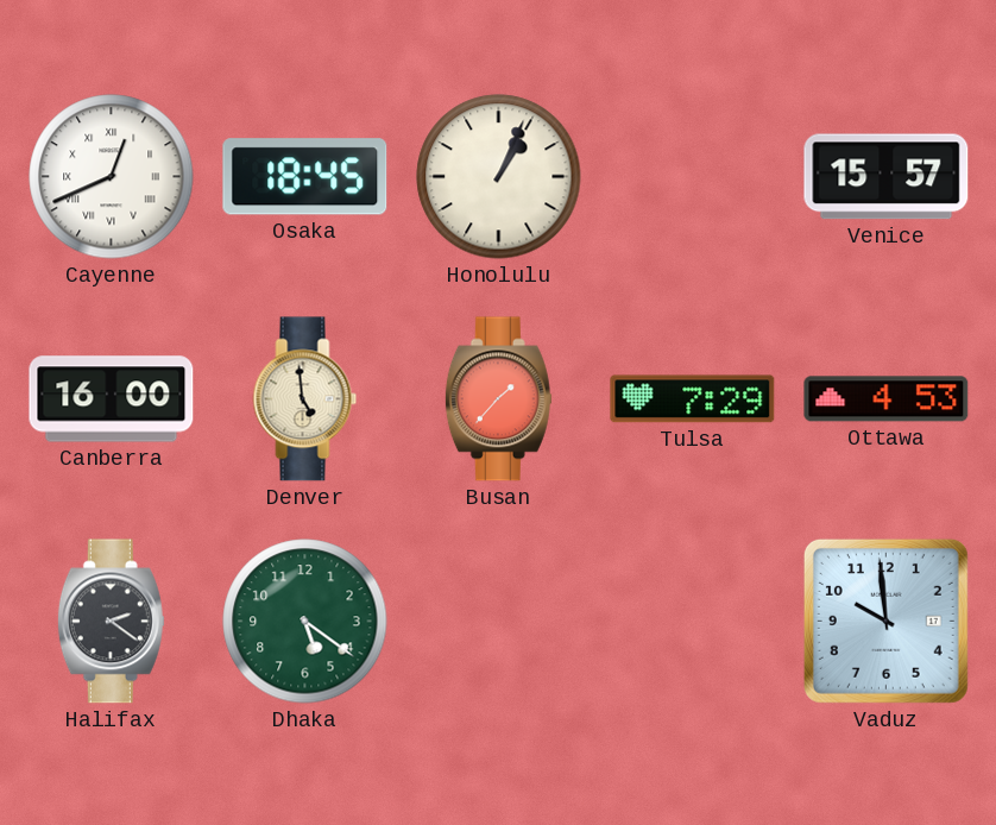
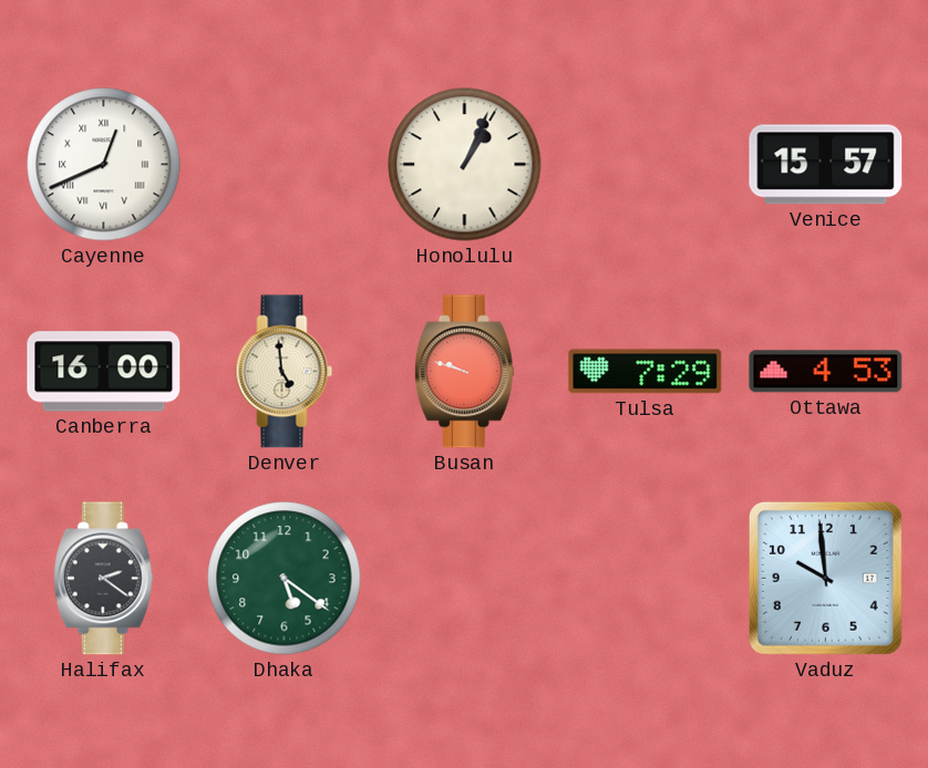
Osaka: 18:45 -> none
Busan: 1:37 -> 9:48
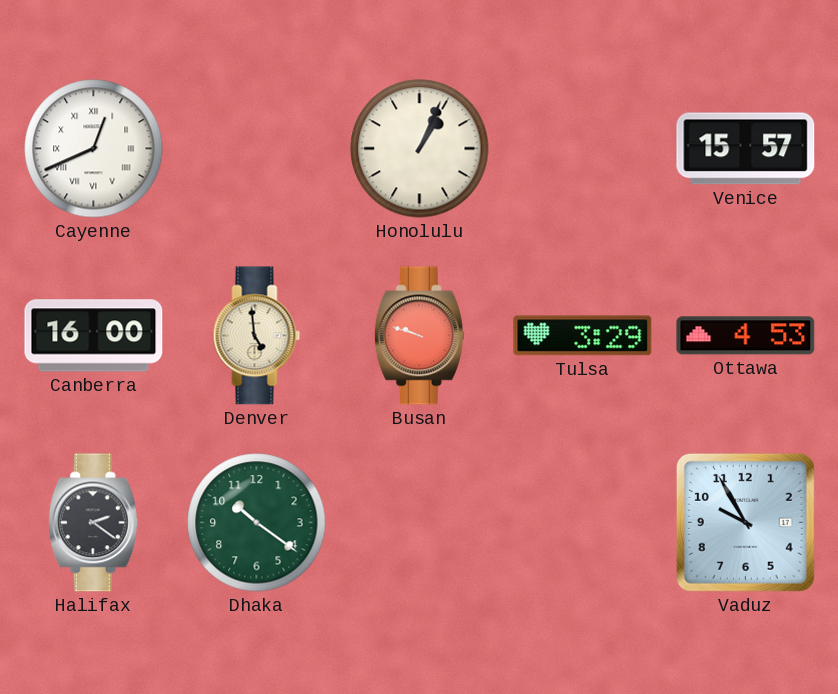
Tulsa: 7:29 -> 3:29
Dhaka: 5:21 -> 10:21
Vaduz: 9:59 -> 9:55
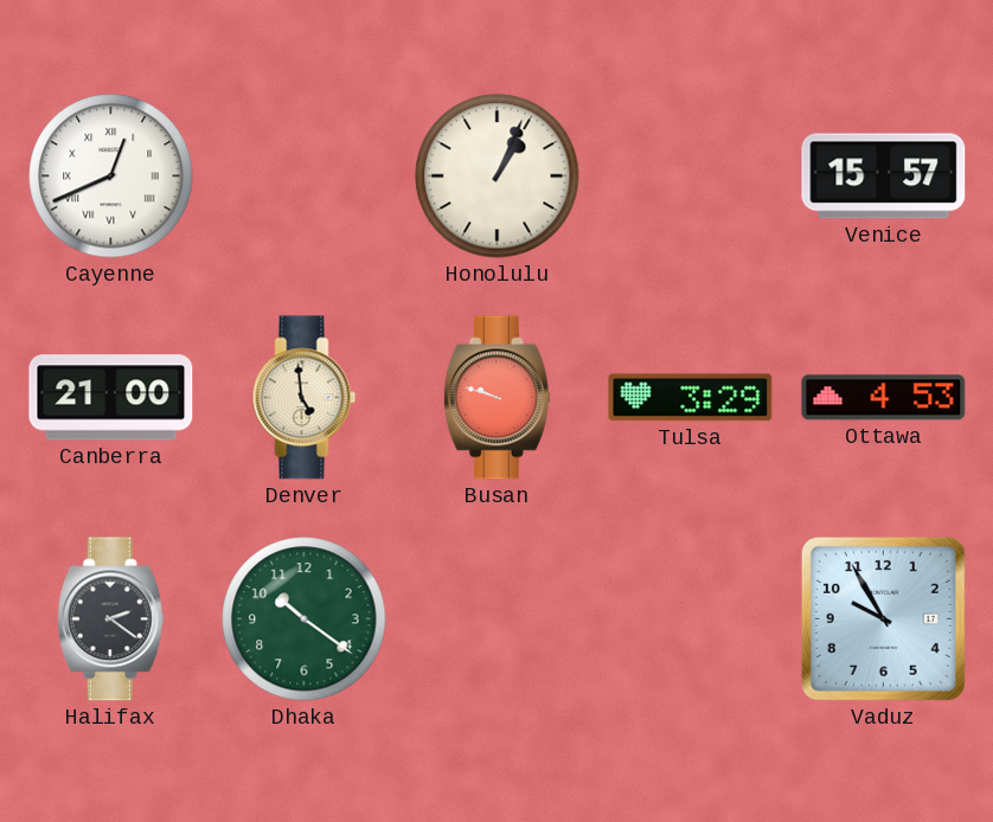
Canberra: 16:00 -> 21:00
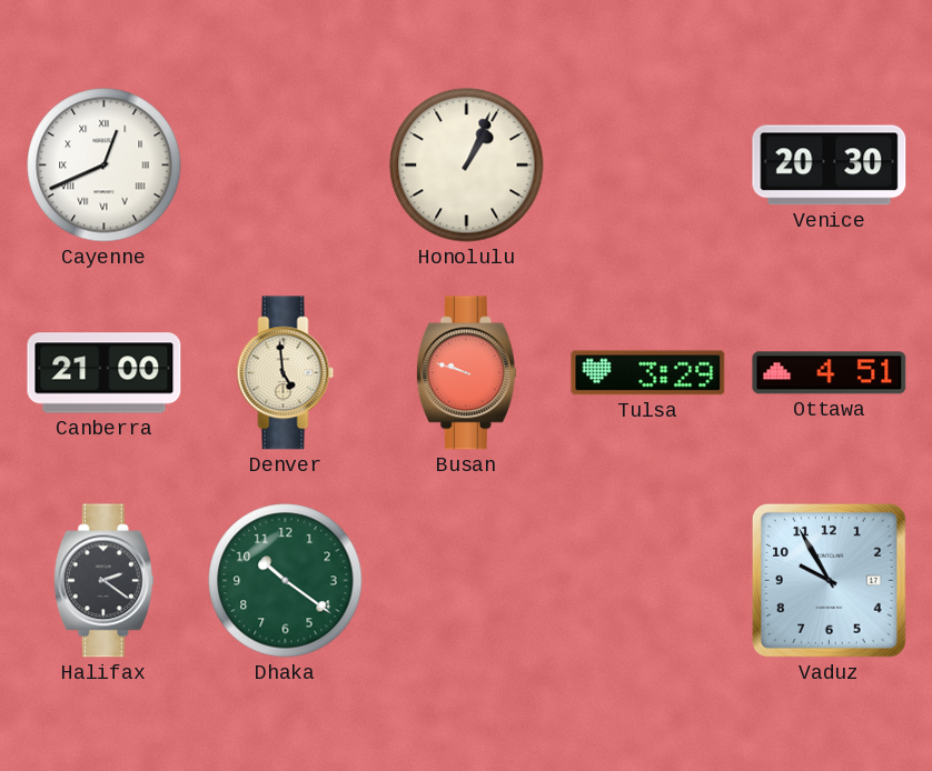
Venice: 15:57 -> 20:30
Ottawa: 4:53 -> 4:51
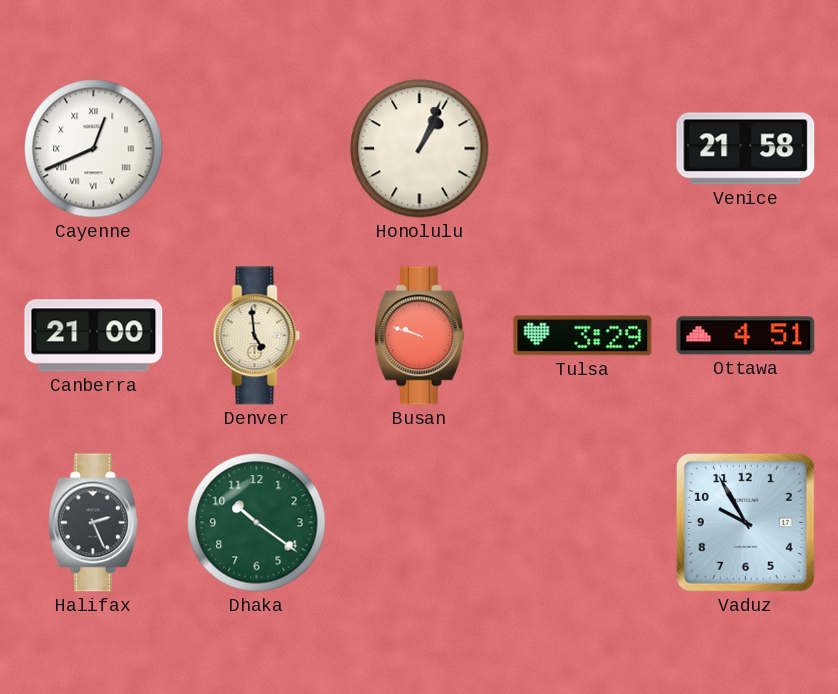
Venice: 20:30 -> 21:58
Halifax: 2:21 -> 2:26
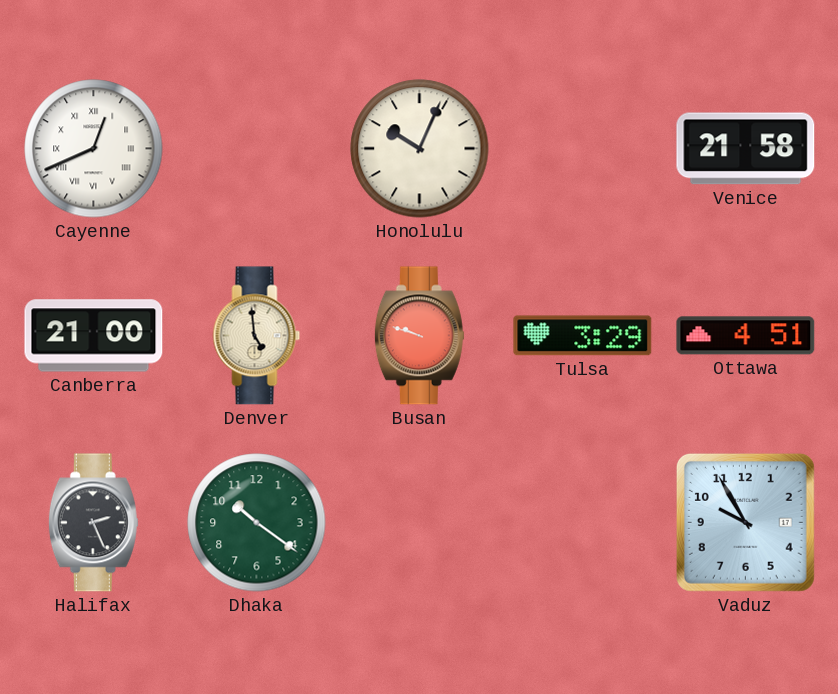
Honolulu: 1:04 -> 10:04
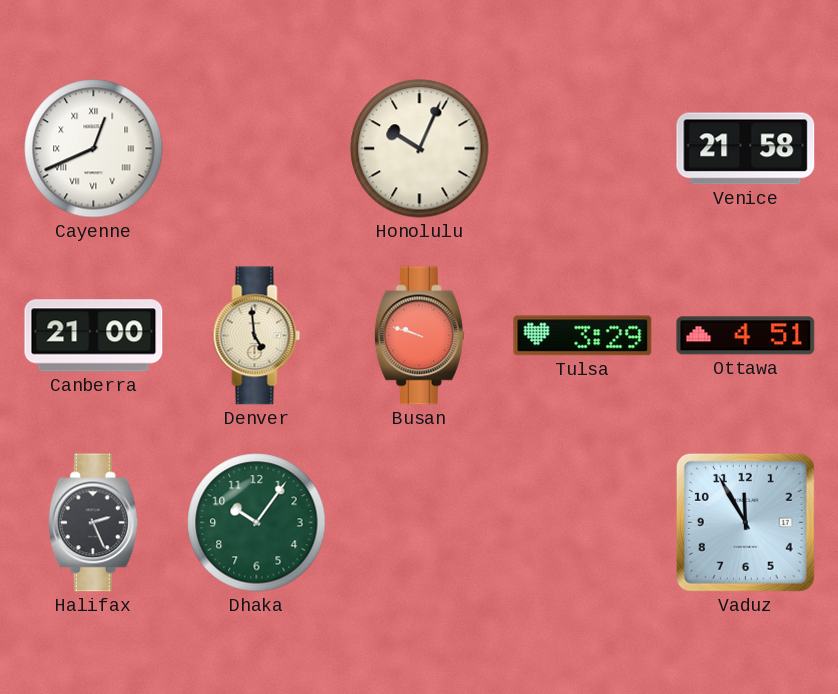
Dhaka: 10:21 -> 10:06
Vaduz: 9:55 -> 11:55
